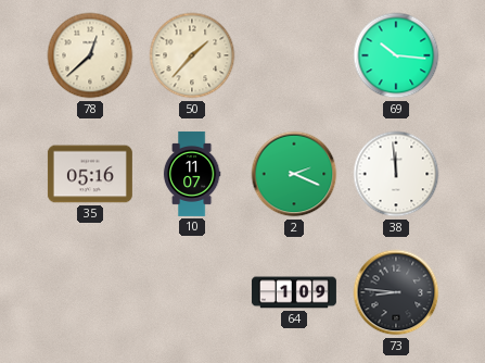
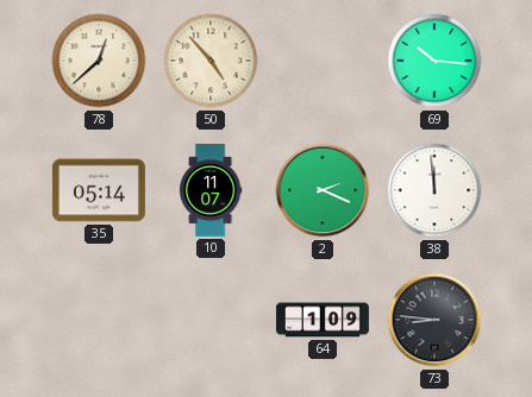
50: 1:37 -> 4:53
35: 05:16 -> 05:14
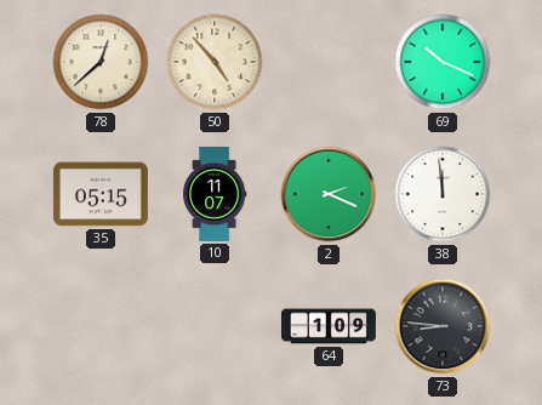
69: 10:16 -> 10:19
35: 05:14 -> 05:15
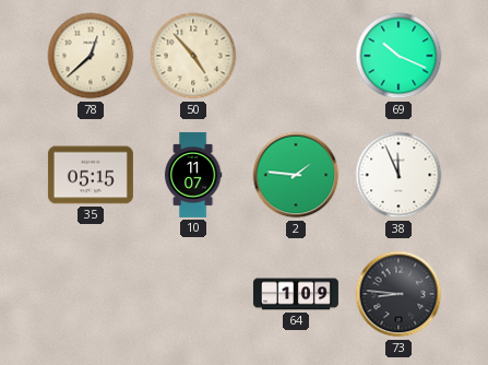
2: 2:19 -> 1:46
38: 11:59 -> 11:56
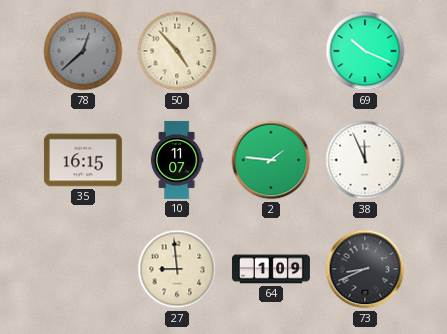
78 dial: cream -> grey
35: 05:15 -> 16:15
27: none -> 8:59
73: 8:46 -> 8:41
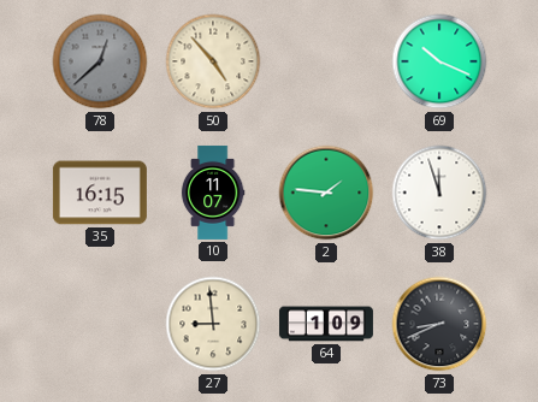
38: 11:56 -> 11:57
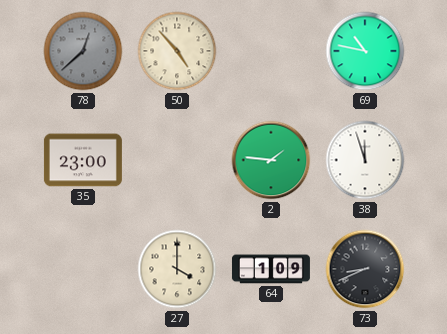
69: 10:19 -> 10:47
35: 16:15 -> 23:00
10: 11:07 -> none
27: 8:59 -> 4:00
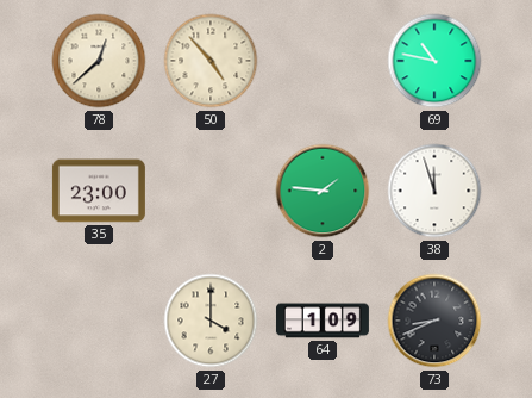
78 dial: grey -> cream
